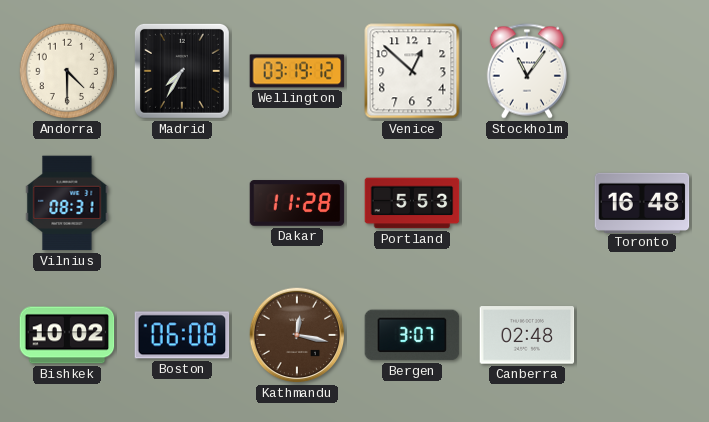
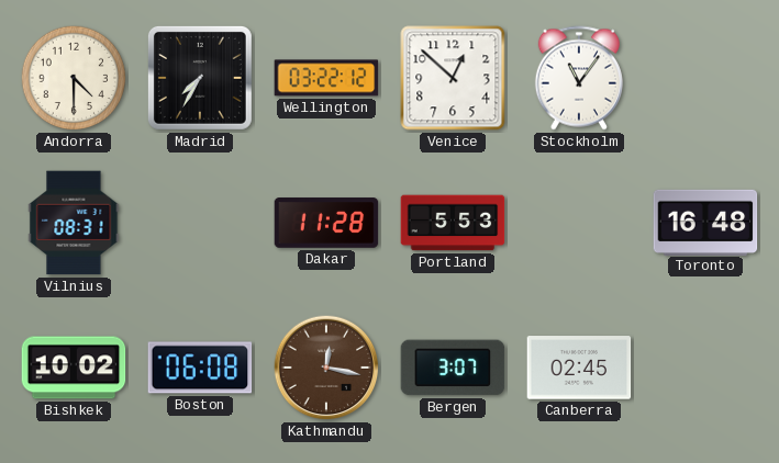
Wellington: 03:19 -> 03:22
Canberra: 02:48 -> 02:45
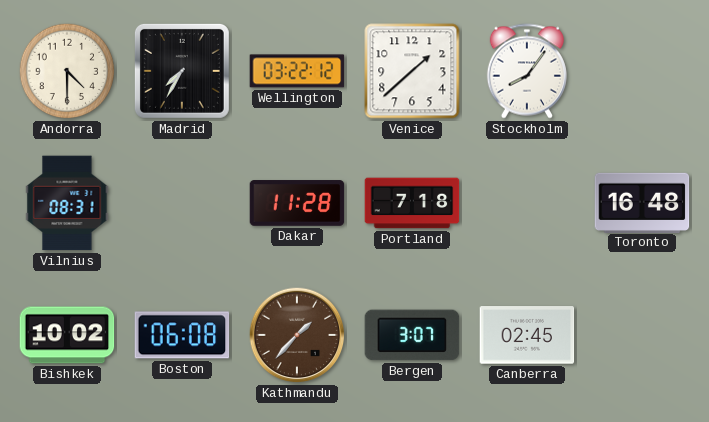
Venice: 12:52 -> 1:38
Stockholm: 11:06 -> 8:06
Portland: 5:53 -> 7:18
Kathmandu: 12:17 -> 1:37
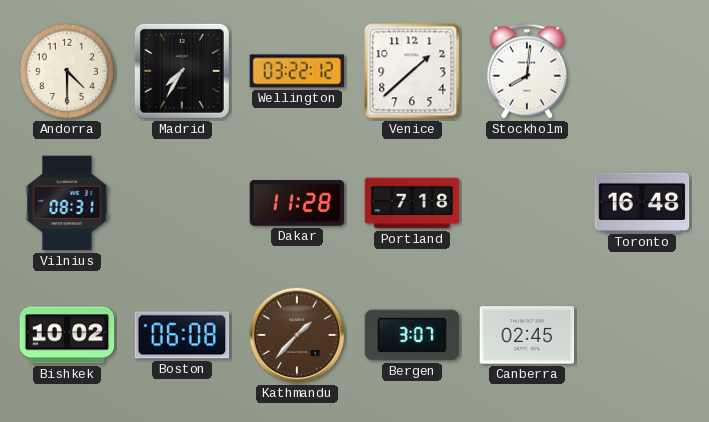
Stockholm: 8:06 -> 8:01
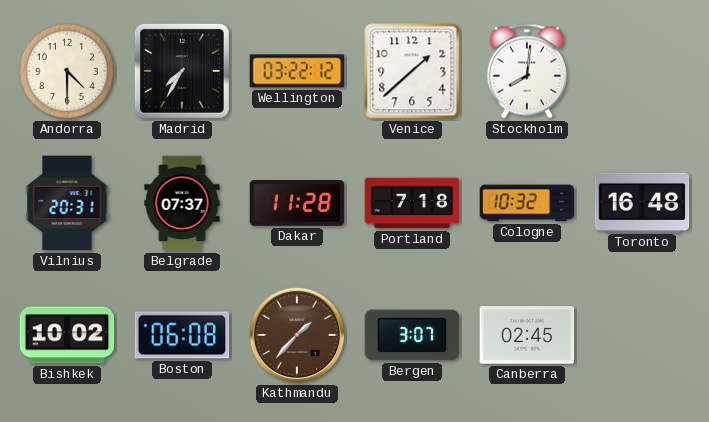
Vilnius: 08:31 -> 20:31
Belgrade: none -> 07:37
Cologne: none -> 10:32
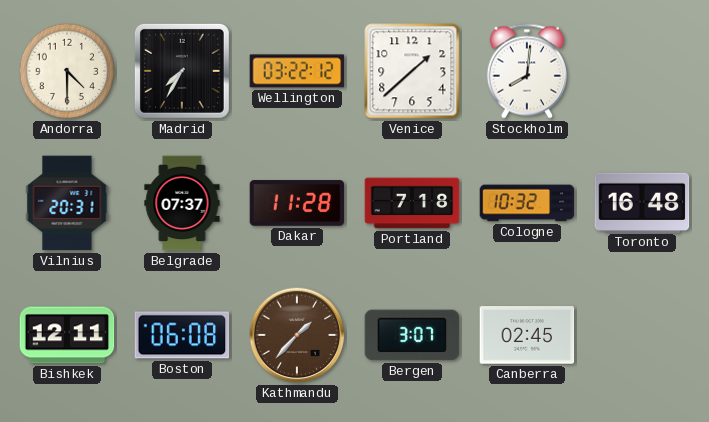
Bishkek: 10:02 -> 12:11
